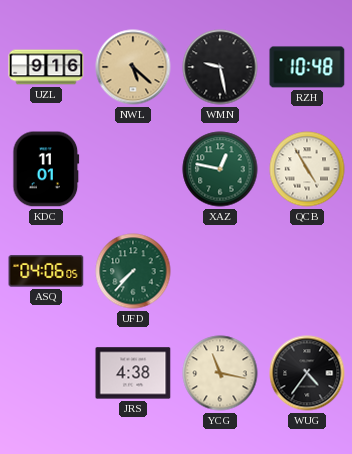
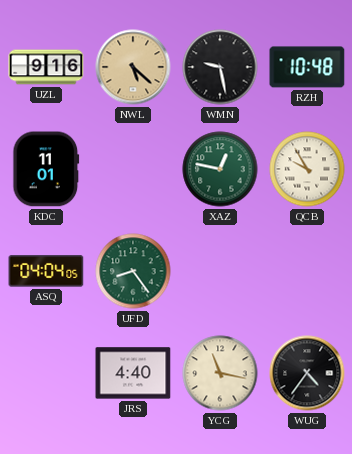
QCB: 4:55 -> 9:55
ASQ: 04:06 -> 04:04
UFD: 7:37 -> 8:24
JRS: 4:38 -> 4:40
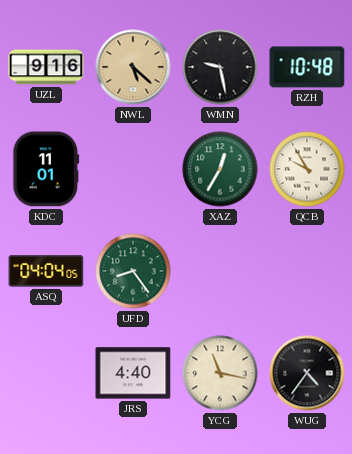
XAZ: 12:47 -> 12:35
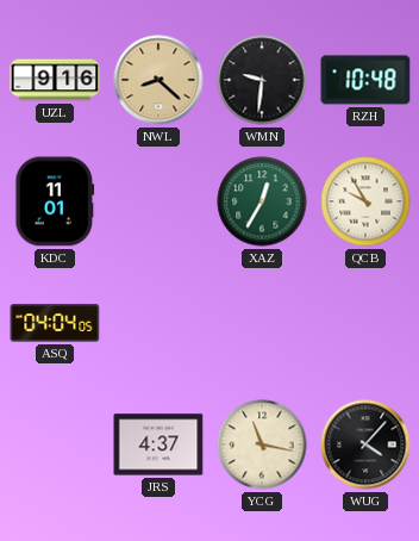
NWL: 5:22 -> 8:22
WMN: 9:28 -> 9:31
UFD: 8:24 -> none
JRS: 4:40 -> 4:37
WUG: 4:36 -> 4:07
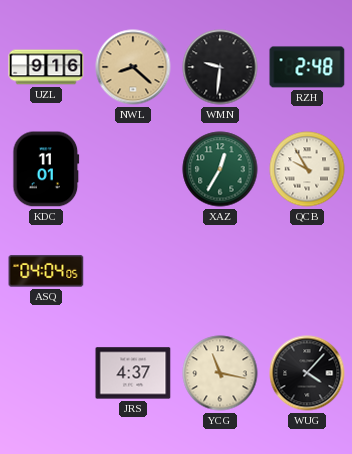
RZH: 10:48 -> 2:48
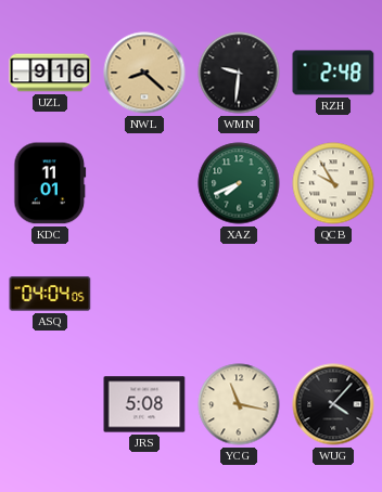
XAZ: 12:35 -> 7:41
JRS: 4:37 -> 5:08
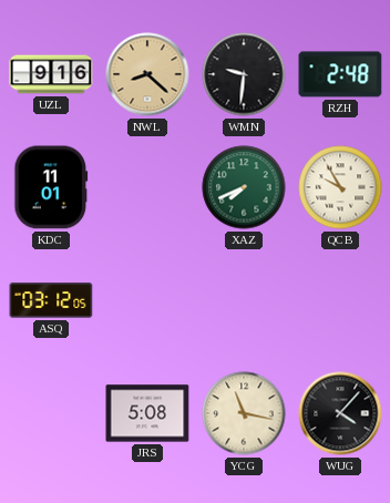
ASQ: 04:04 -> 03:12
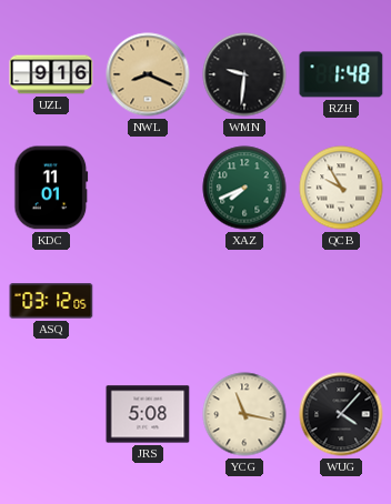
NWL: 8:22 -> 8:19
RZH: 2:48 -> 1:48
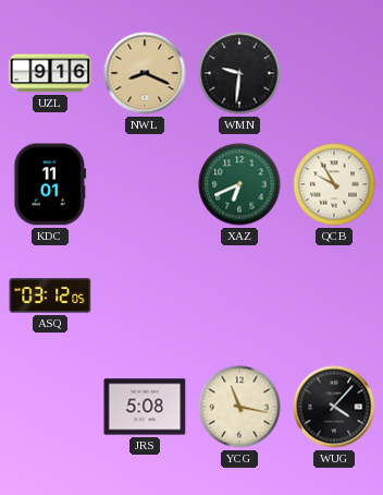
RZH: 1:48 -> none
XAZ: 7:41 -> 6:41
